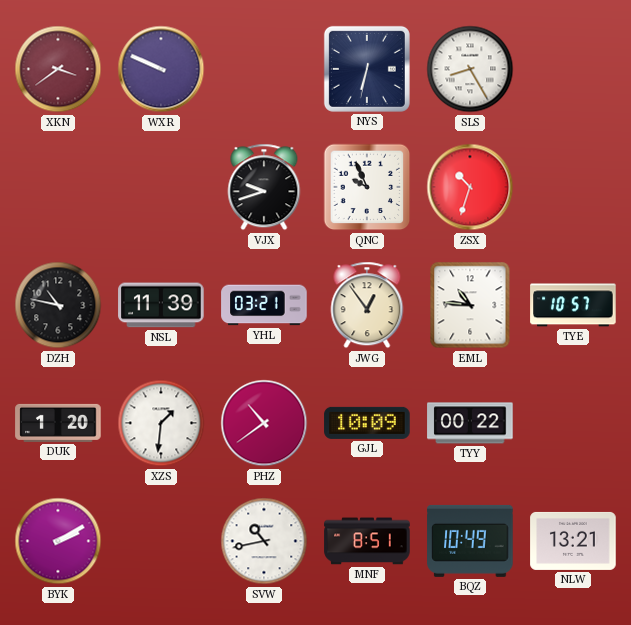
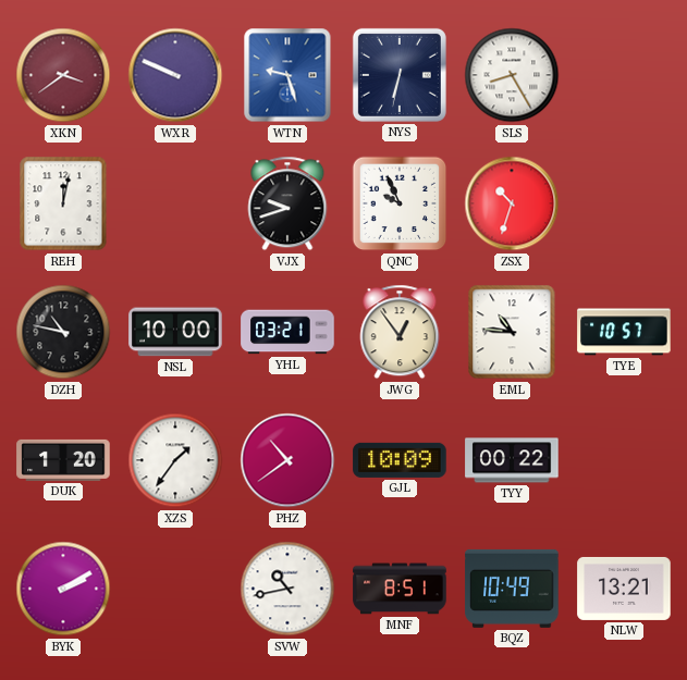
WTN: none -> 9:27
REH: none -> 12:02
NSL: 11:39 -> 10:00
XZS: 1:31 -> 1:36
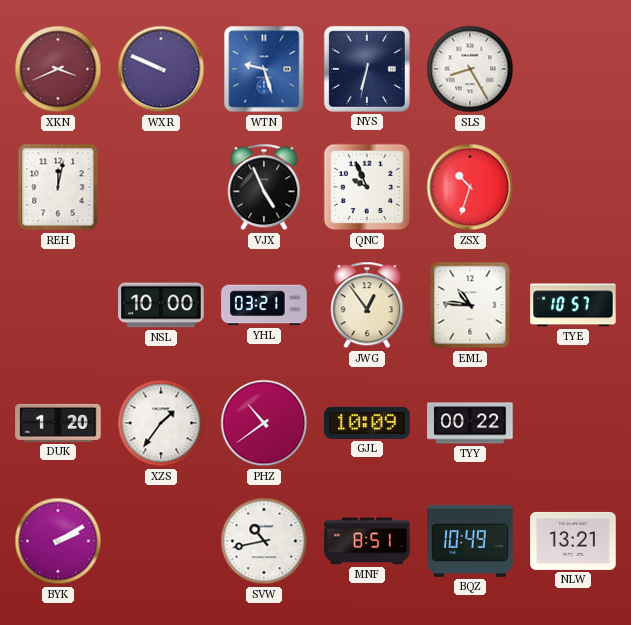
XKN: 3:39 -> 3:41
VJX: 9:42 -> 4:56
DZH: 10:47 -> none
